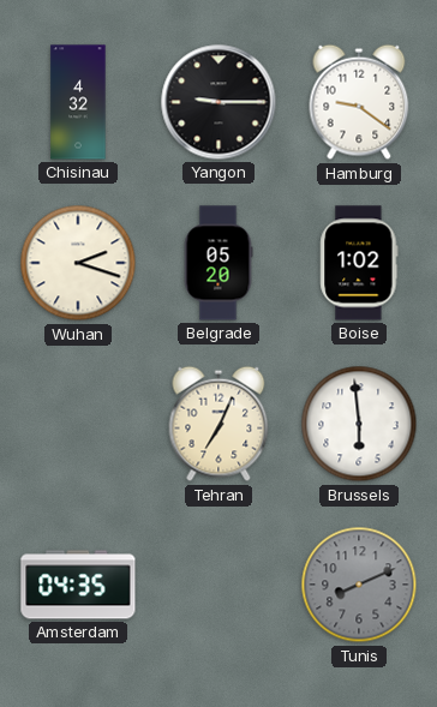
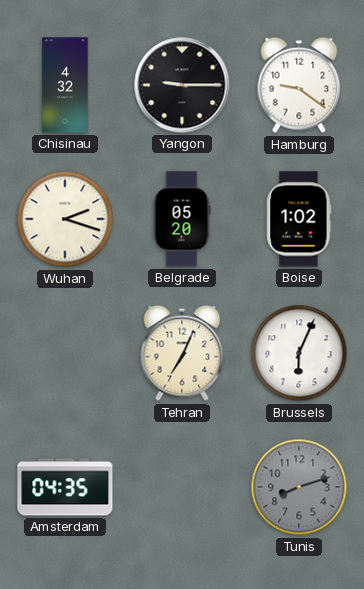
Brussels: 5:59 -> 6:04
Tunis: 8:11 -> 8:12
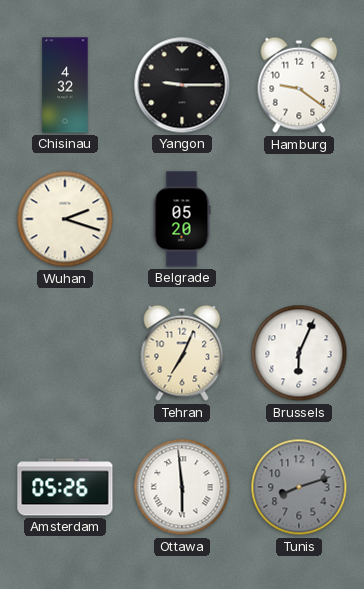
Boise: 1:02 -> none
Amsterdam: 04:35 -> 05:26
Ottawa: none -> 5:59
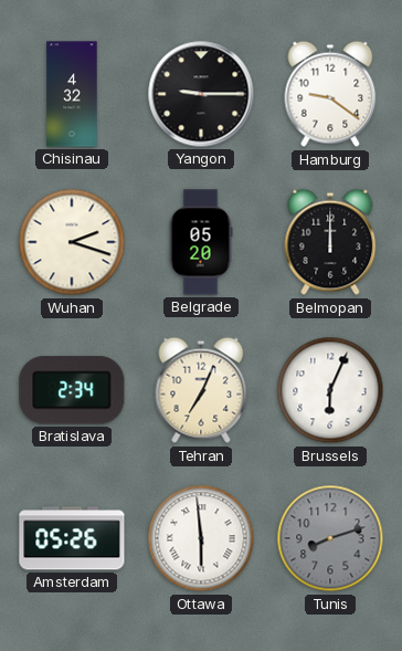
Belmopan: none -> 12:00
Bratislava: none -> 2:34
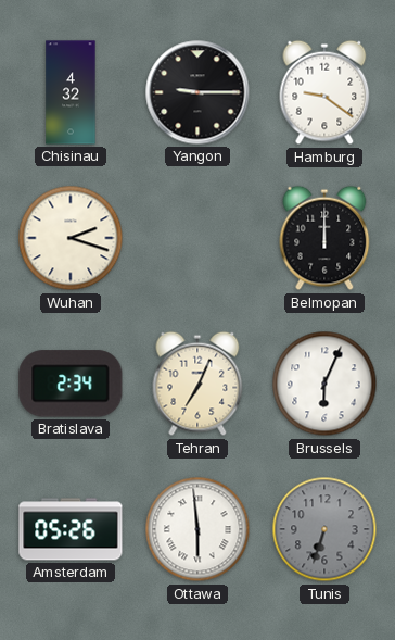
Belgrade: 05:20 -> none
Tunis: 8:12 -> 6:33
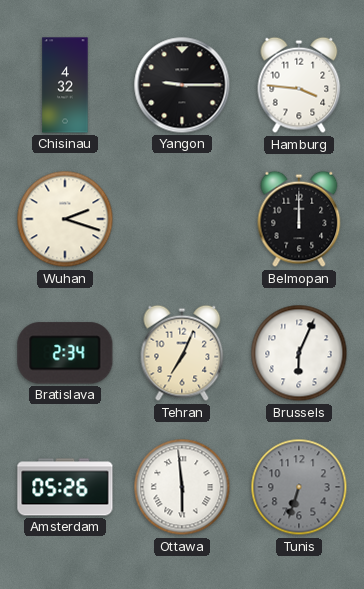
Hamburg: 9:21 -> 3:46
